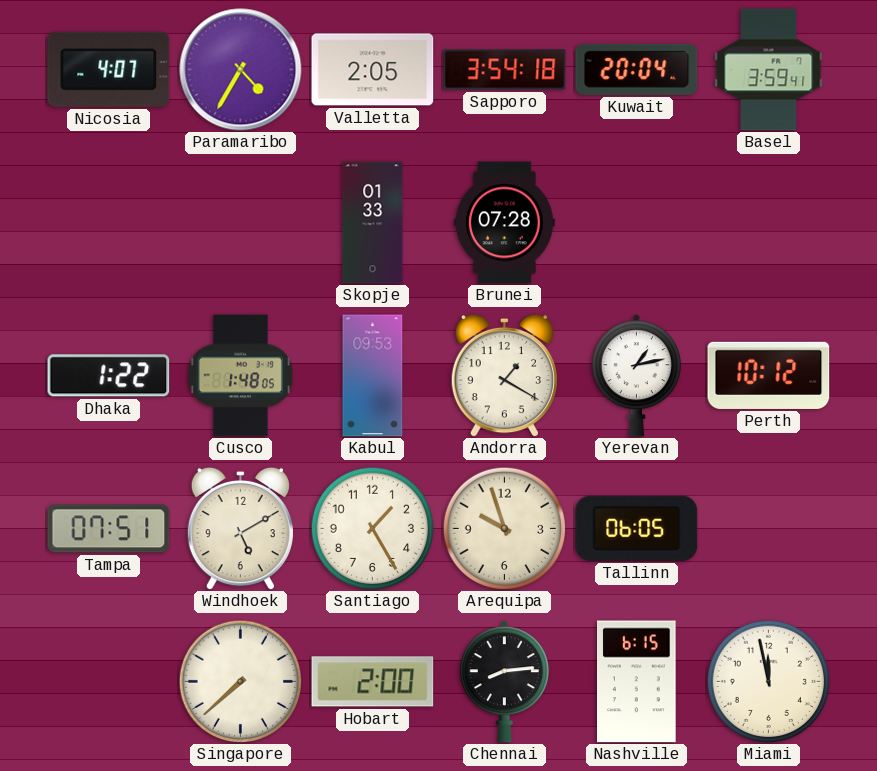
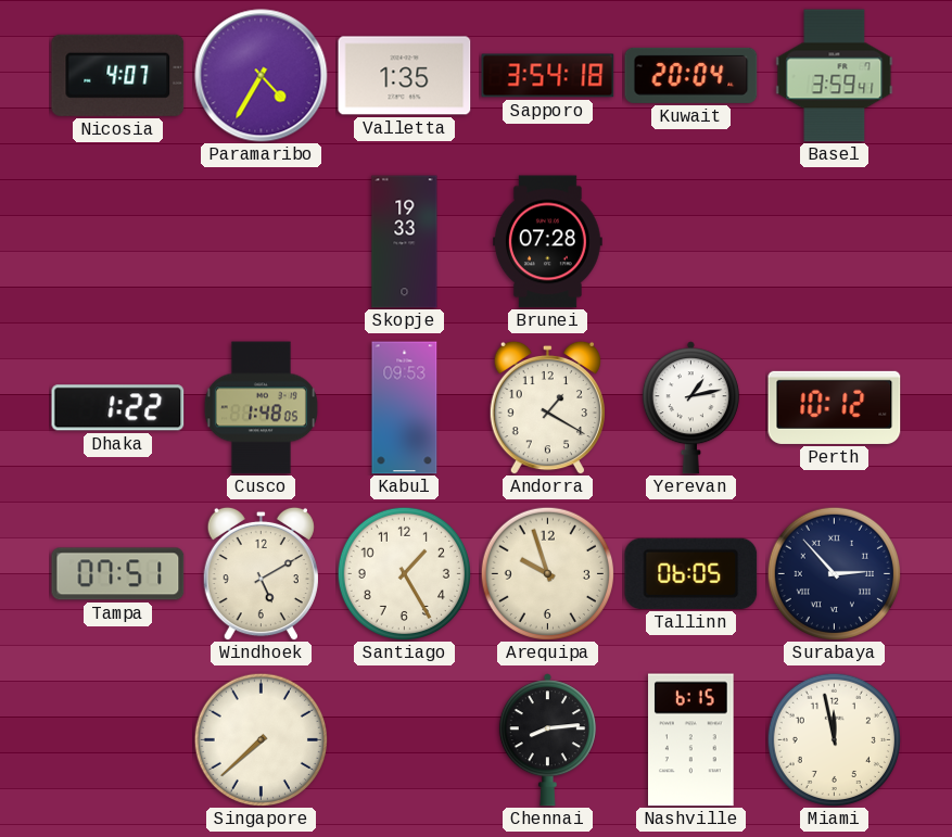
Valletta: 2:05 -> 1:35
Skopje: 01:33 -> 19:33
Surabaya: none -> 2:53
Hobart: 2:00 -> none
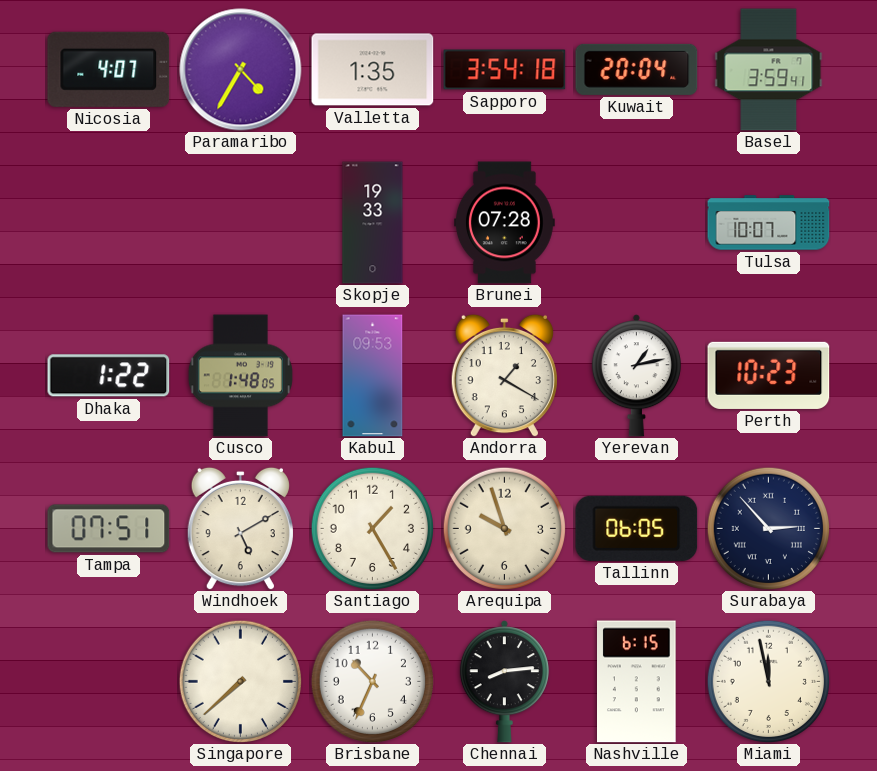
Tulsa: none -> 10:07
Perth: 10:12 -> 10:23
Brisbane: none -> 10:34
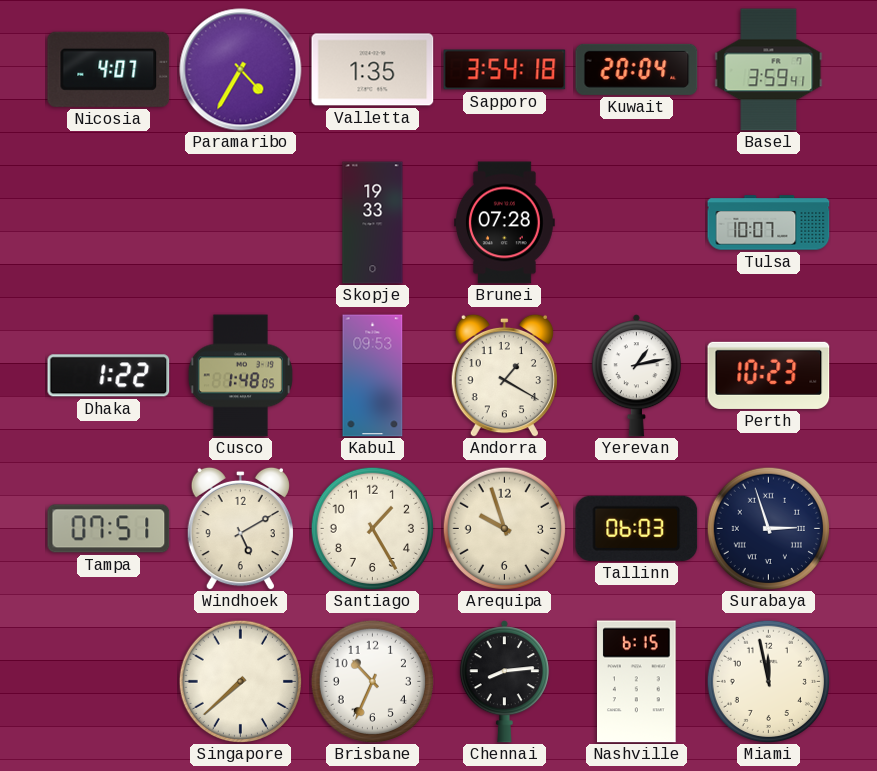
Tallinn: 06:05 -> 06:03
Surabaya: 2:53 -> 2:57
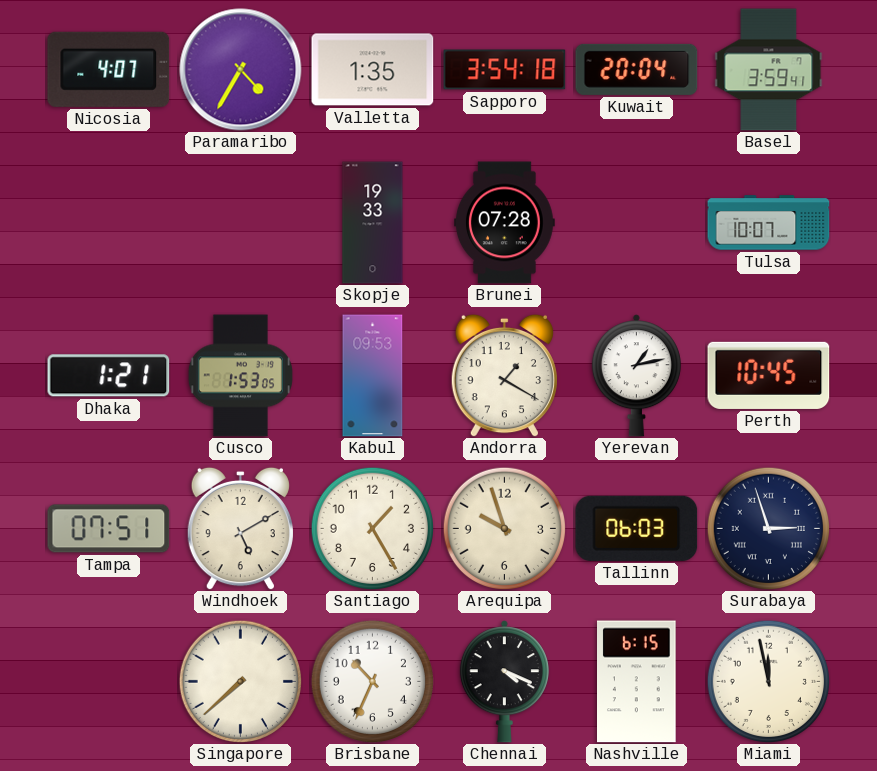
Dhaka: 1:22 -> 1:21
Cusco: 1:48 -> 1:53
Perth: 10:23 -> 10:45
Chennai: 8:14 -> 4:19
